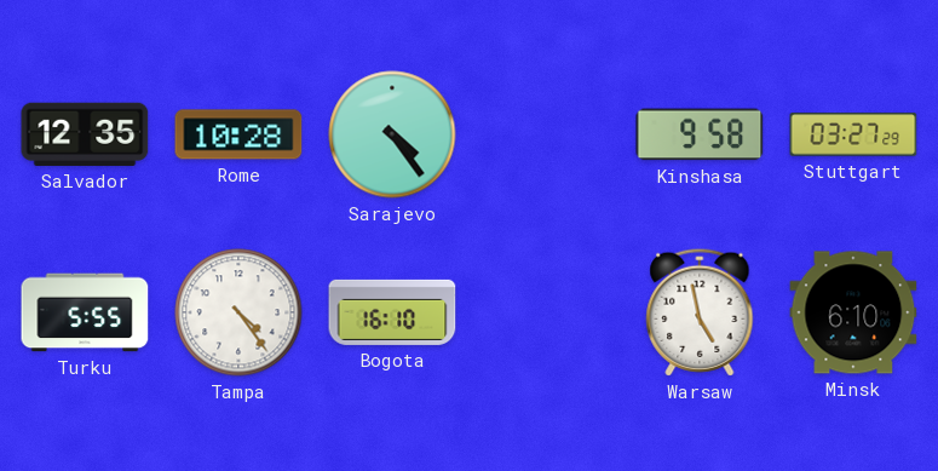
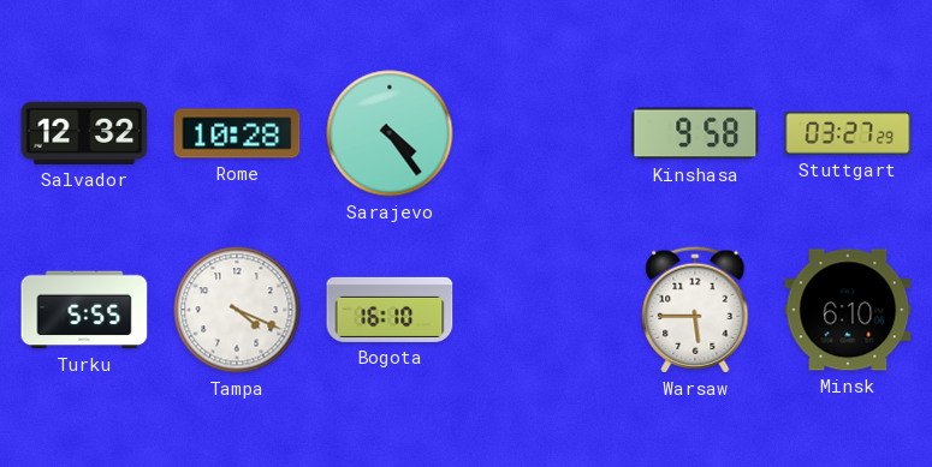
Salvador: 12:35 -> 12:32
Tampa: 4:24 -> 4:19
Warsaw: 4:58 -> 5:45
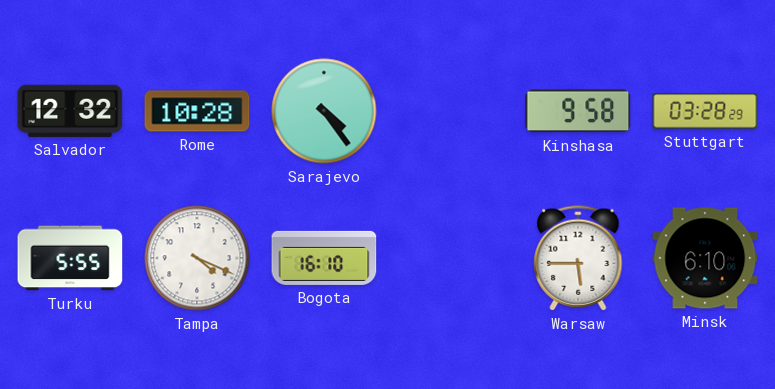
Stuttgart: 03:27 -> 03:28
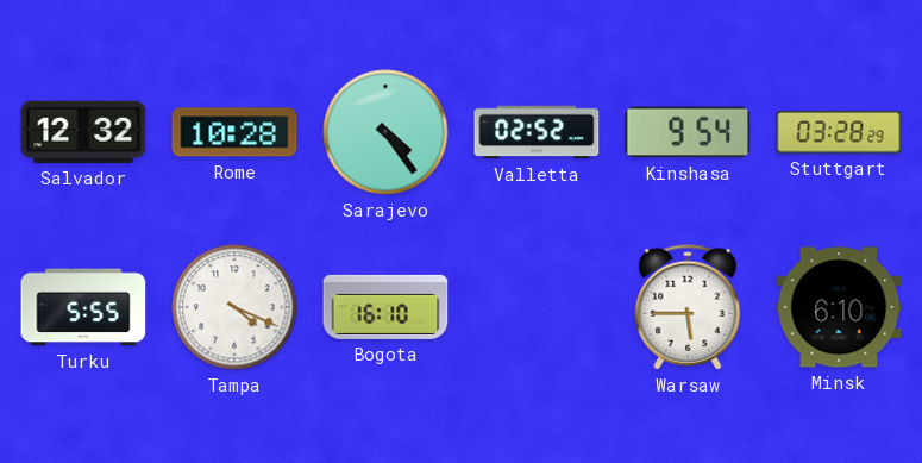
Valletta: none -> 02:52
Kinshasa: 9:58 -> 9:54
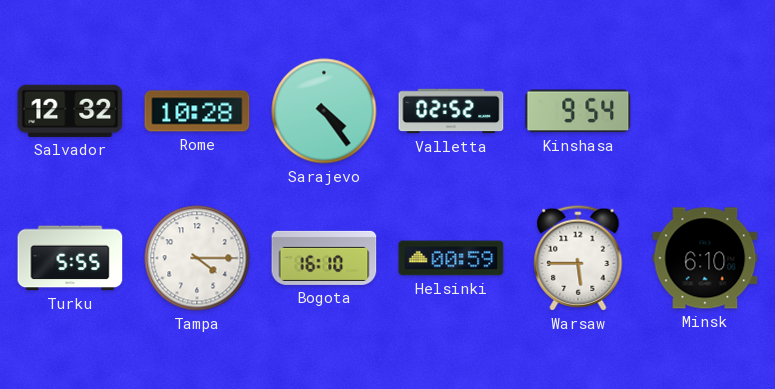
Stuttgart: 03:28 -> none
Tampa: 4:19 -> 4:15
Helsinki: none -> 00:59
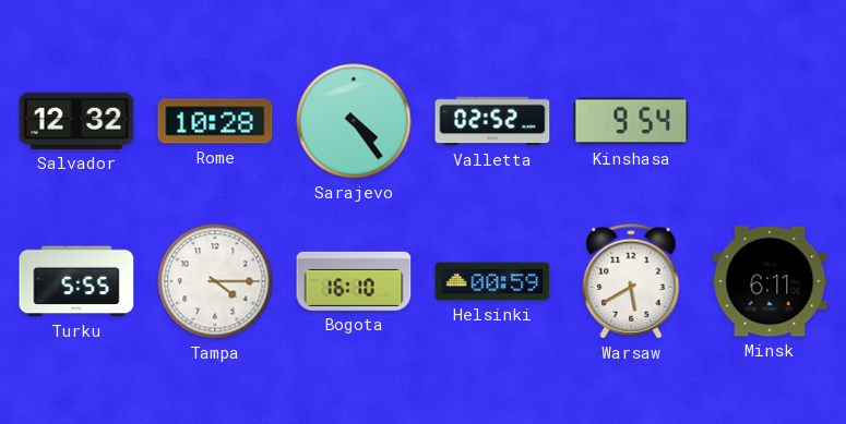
Warsaw: 5:45 -> 5:40
Minsk: 6:10 -> 6:11
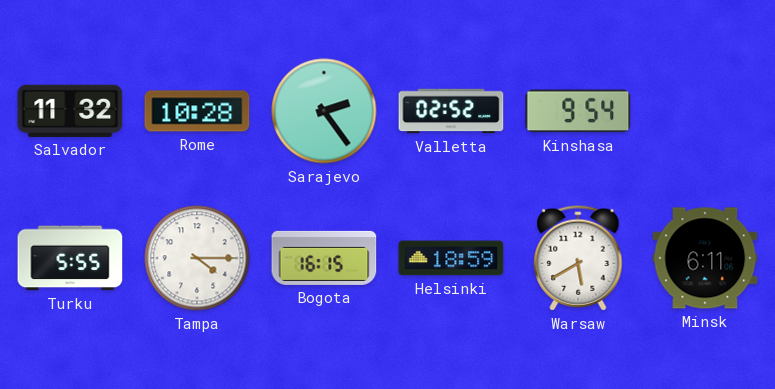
Salvador: 12:32 -> 11:32
Sarajevo: 4:24 -> 2:24
Bogota: 16:10 -> 16:15
Helsinki: 00:59 -> 18:59
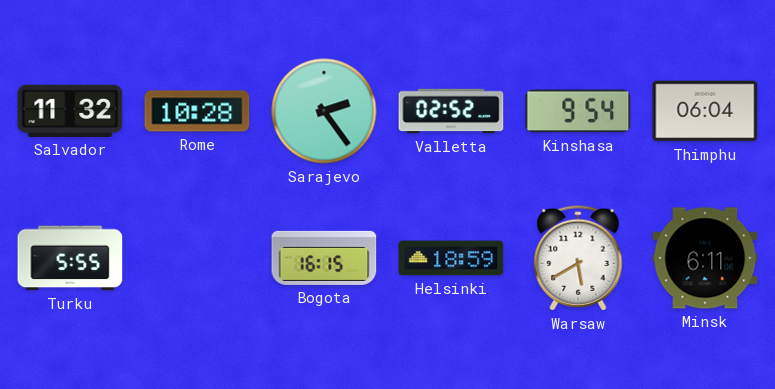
Thimphu: none -> 06:04
Tampa: 4:15 -> none
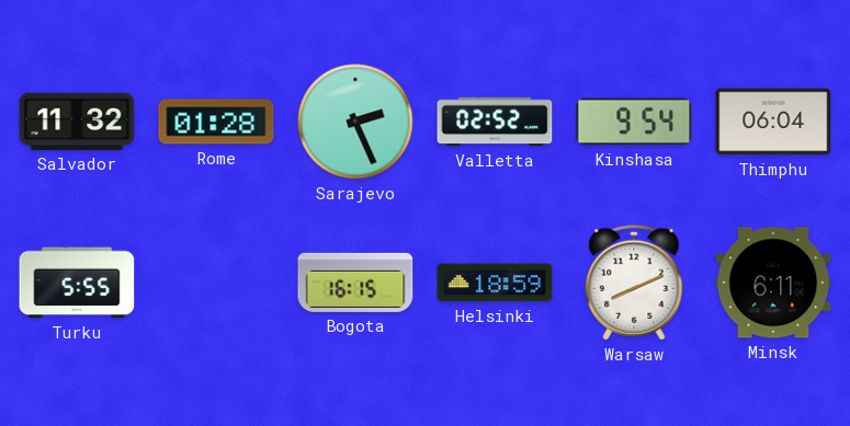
Rome: 10:28 -> 01:28
Sarajevo: 2:24 -> 2:26
Warsaw: 5:40 -> 8:11
